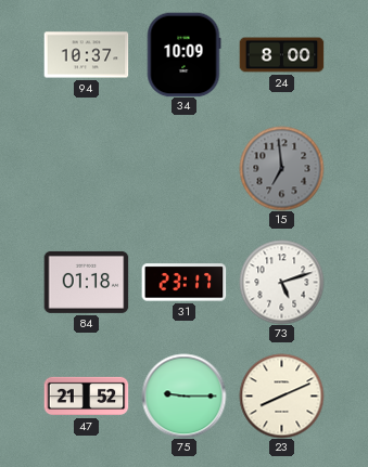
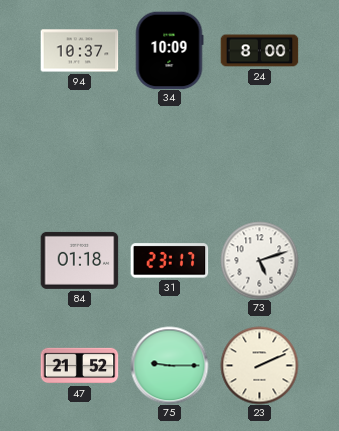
15: 6:59 -> none
23: 8:11 -> 2:11
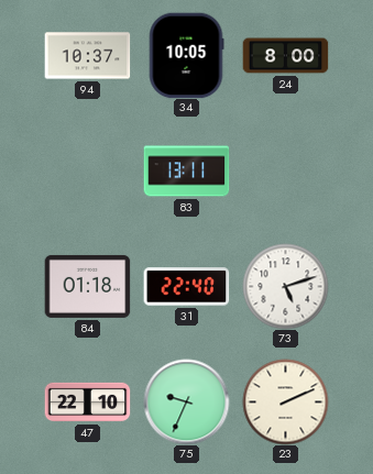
34: 10:09 -> 10:05
83: none -> 13:11
31: 23:17 -> 22:40
47: 21:52 -> 22:10
75: 9:15 -> 9:34
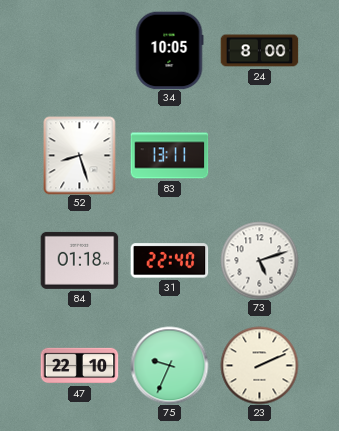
94: 10:37 -> none
52: none -> 8:27
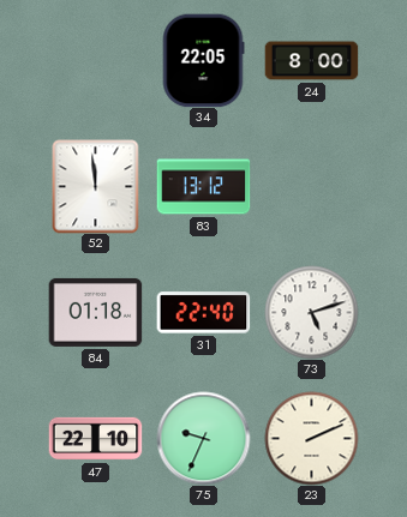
34: 10:05 -> 22:05
52: 8:27 -> 11:59
83: 13:11 -> 13:12
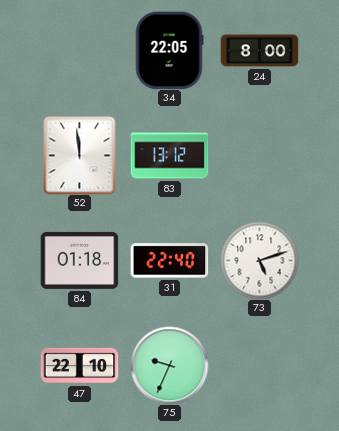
23: 2:11 -> none
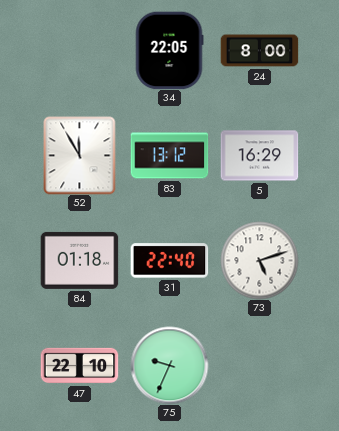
52: 11:59 -> 11:55
5: none -> 16:29
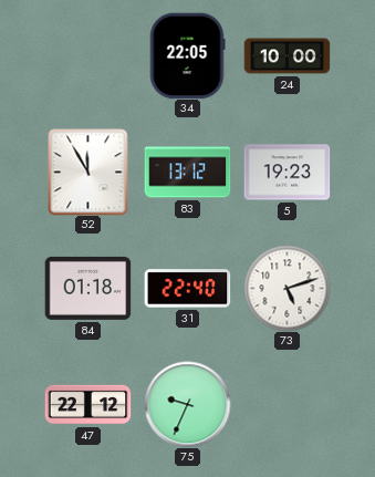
24: 8:00 -> 10:00
5: 16:29 -> 19:23
47: 22:10 -> 22:12
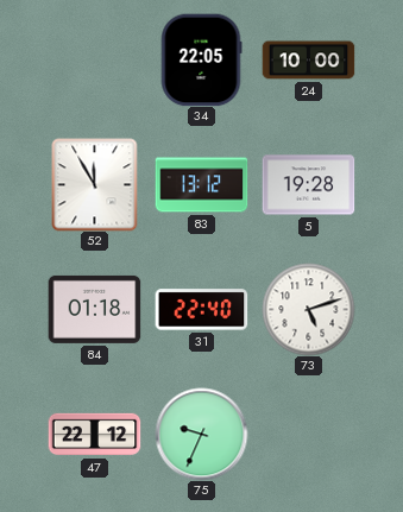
5: 19:23 -> 19:28
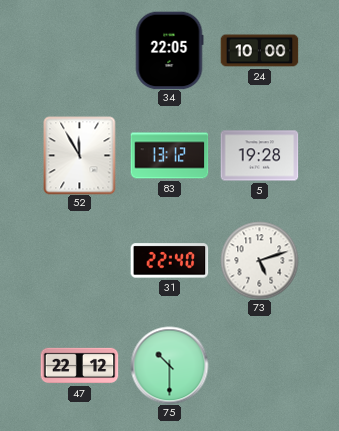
84: 01:18 -> none
75: 9:34 -> 10:30
